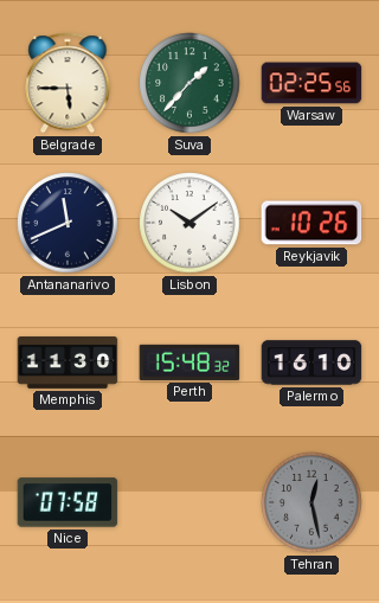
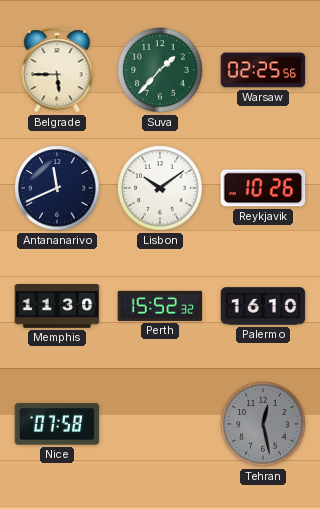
Perth: 15:48 -> 15:52
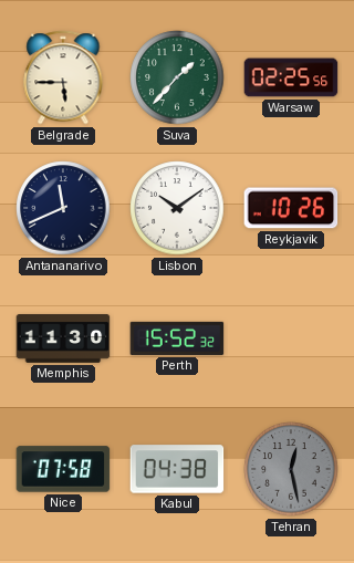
Palermo: 16:10 -> none
Kabul: none -> 04:38
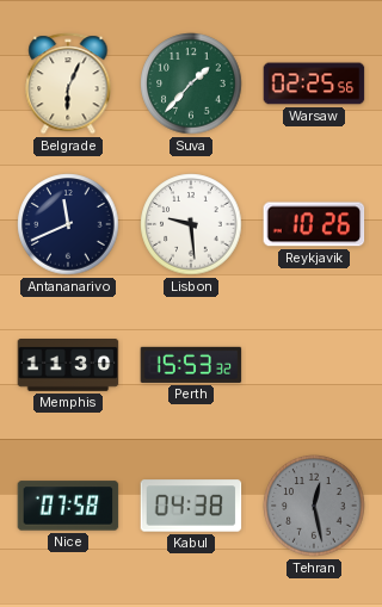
Belgrade: 5:45 -> 6:04
Lisbon: 10:09 -> 9:29
Perth: 15:52 -> 15:53
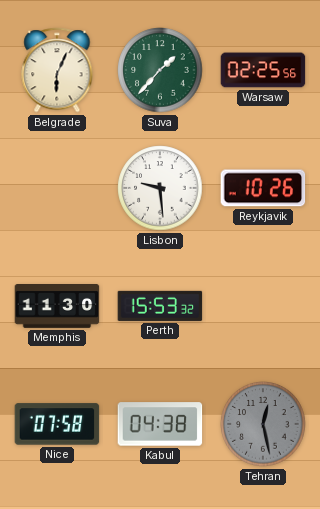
Antananarivo: 11:41 -> none
